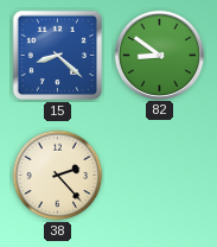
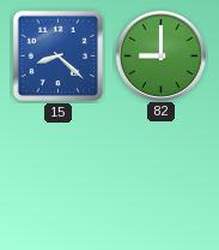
82: 8:51 -> 9:00
38: 2:23 -> none
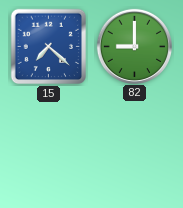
15: 8:22 -> 7:22
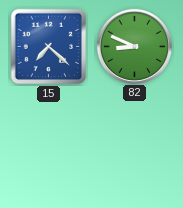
82: 9:00 -> 8:49
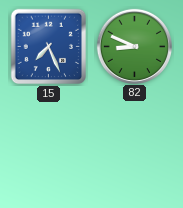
15: 7:22 -> 7:26
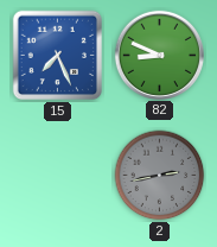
2: none -> 2:43
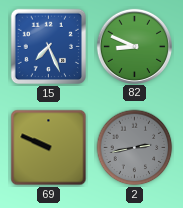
69: none -> 9:49
